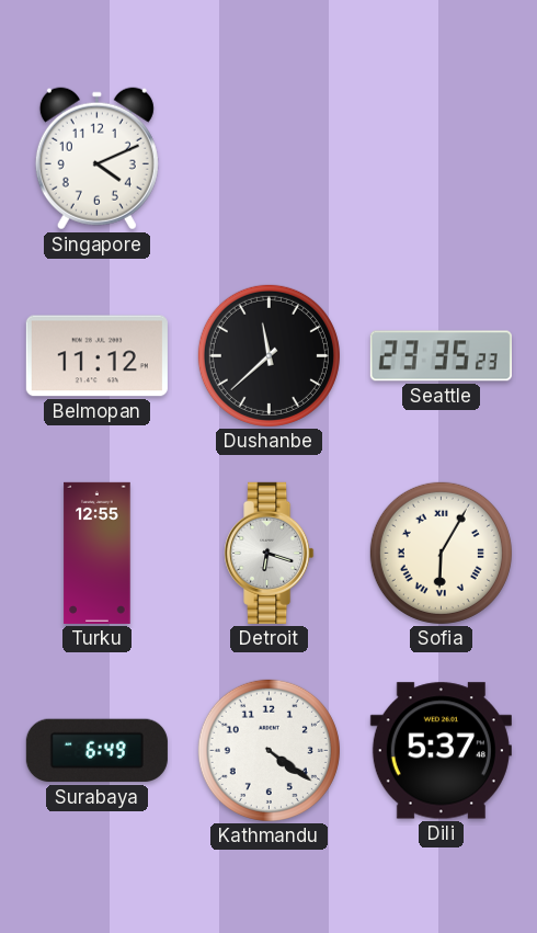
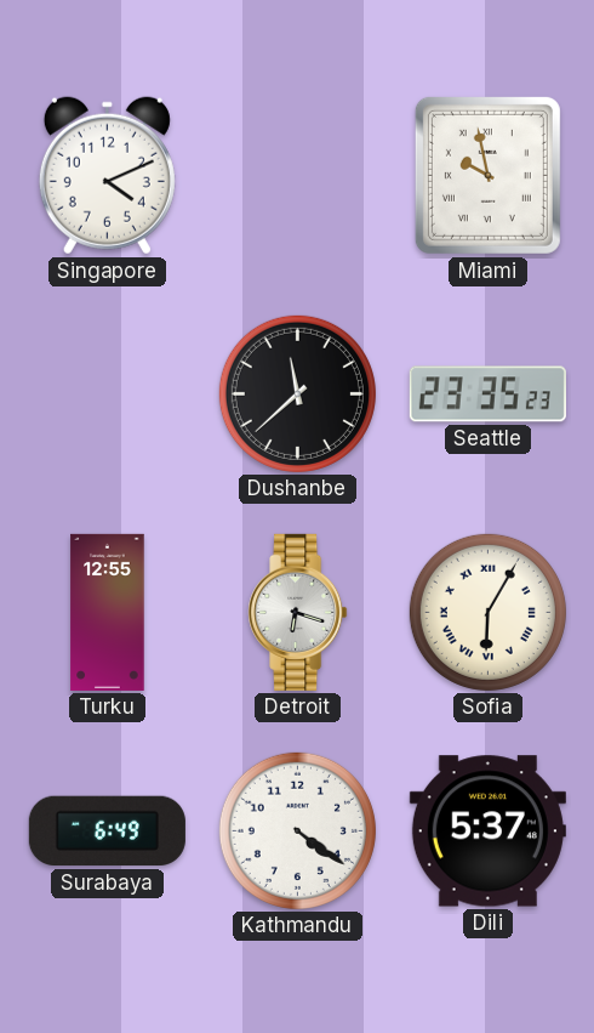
Miami: none -> 9:58
Belmopan: 11:12 -> none
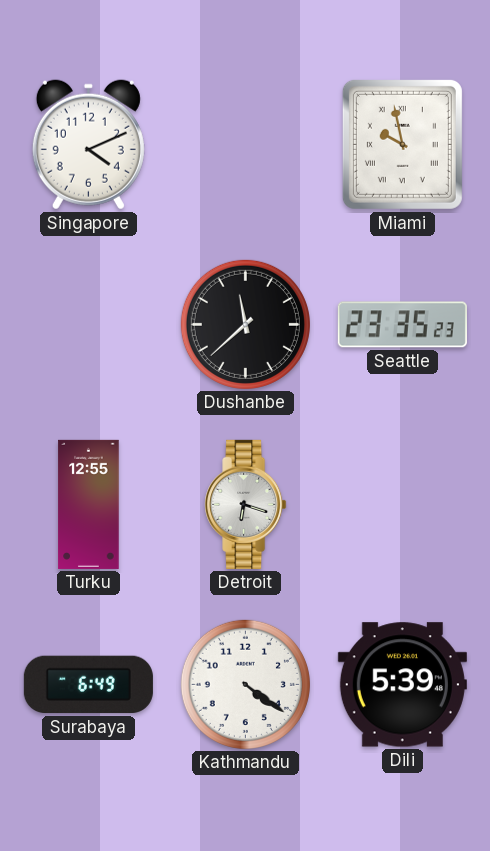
Sofia: 6:05 -> none
Dili: 5:37 -> 5:39
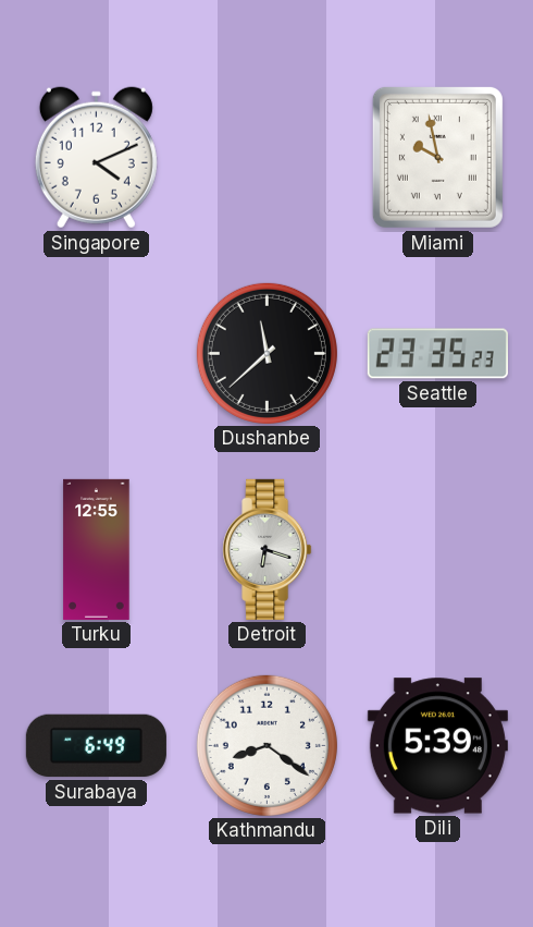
Kathmandu: 4:21 -> 8:21
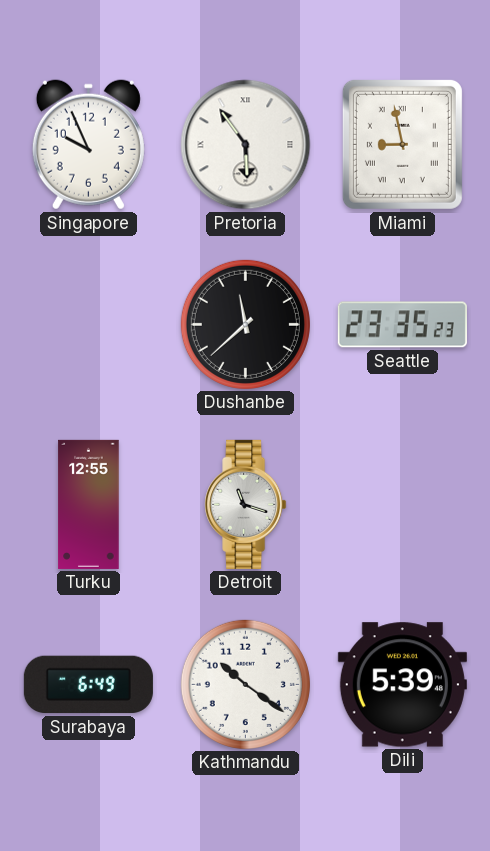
Singapore: 4:11 -> 9:56
Pretoria: none -> 5:54
Miami: 9:58 -> 8:58
Detroit: 6:18 -> 11:18
Kathmandu: 8:21 -> 10:21
